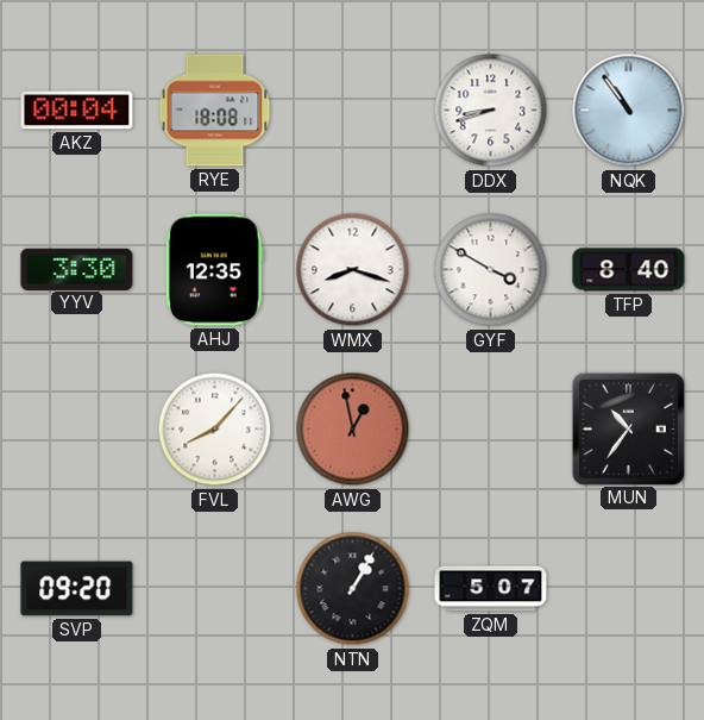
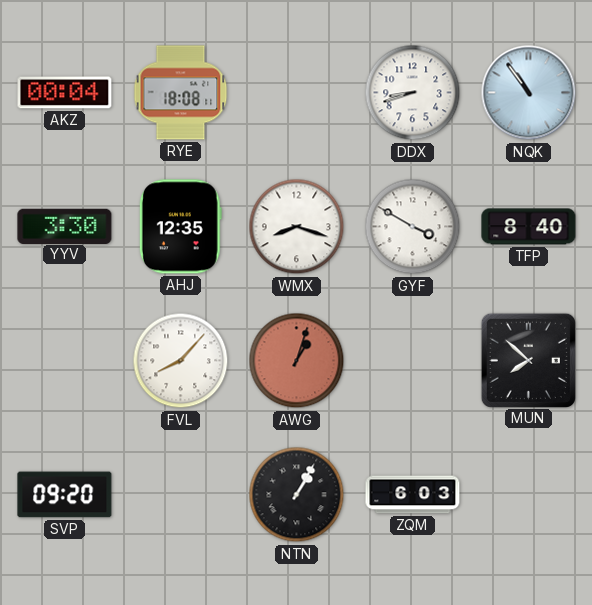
AWG: 12:58 -> 1:03
MUN: 10:36 -> 7:52
ZQM: 5:07 -> 6:03
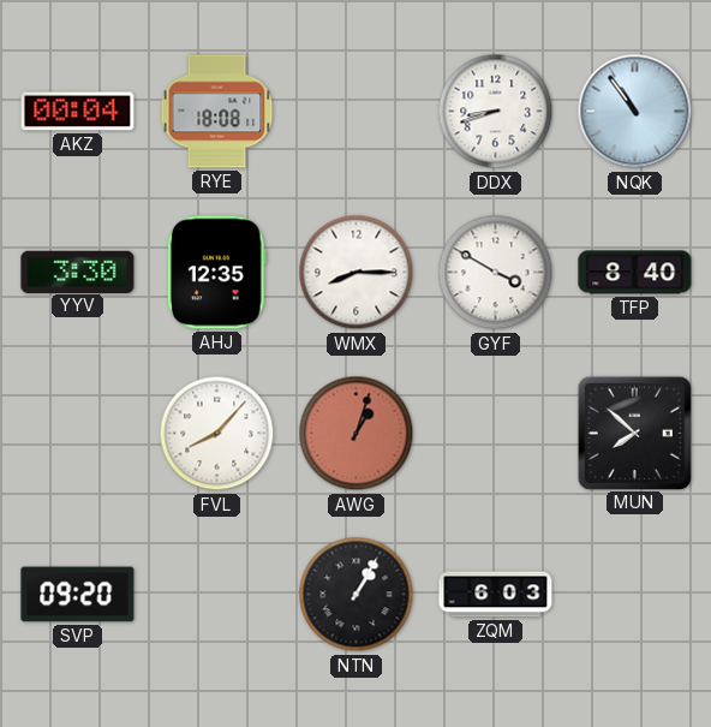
WMX: 8:18 -> 8:15
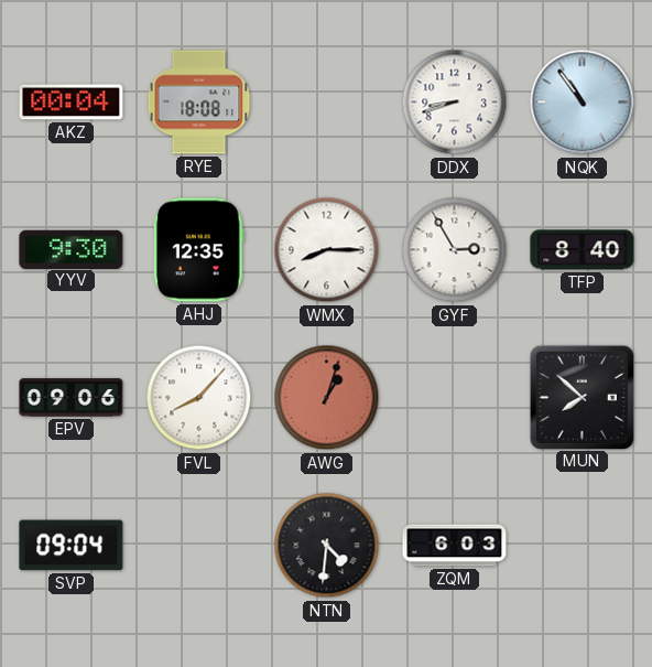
YYV: 3:30 -> 9:30
GYF: 3:50 -> 2:55
EPV: none -> 09:06
SVP: 09:20 -> 09:04
NTN: 1:05 -> 4:31
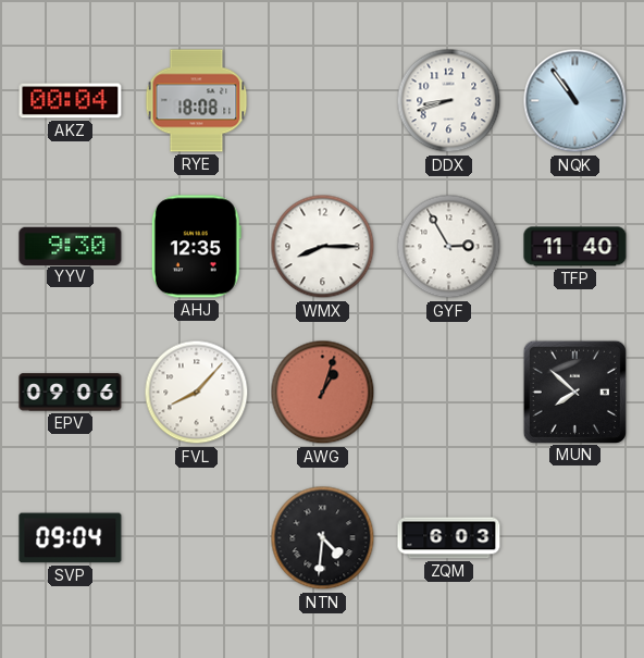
TFP: 8:40 -> 11:40
